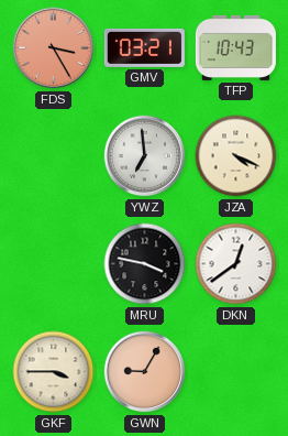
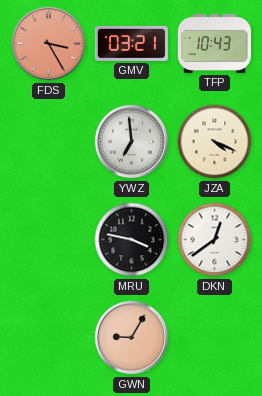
GKF: 3:45 -> none
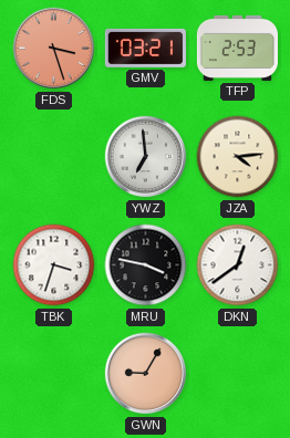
FDS: 3:25 -> 3:27
TFP: 10:43 -> 2:53
JZA: 4:19 -> 4:14
TBK: none -> 3:33
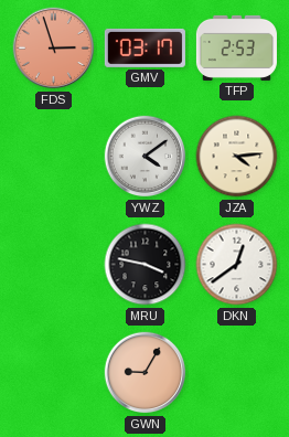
FDS: 3:27 -> 2:57
GMV: 03:21 -> 03:17
YWZ: 6:59 -> 4:09
TBK: 3:33 -> none
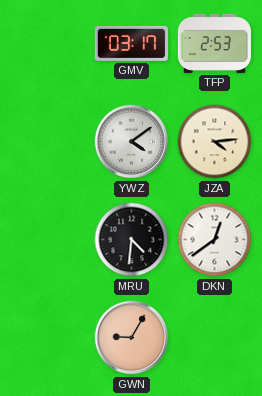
FDS: 2:57 -> none
MRU: 3:47 -> 4:31
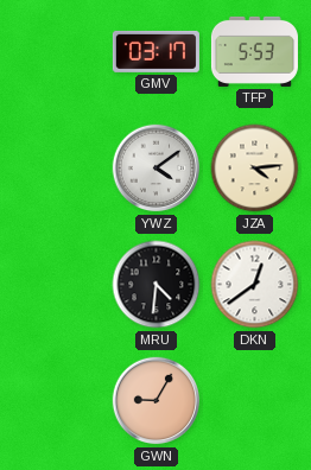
TFP: 2:53 -> 5:53
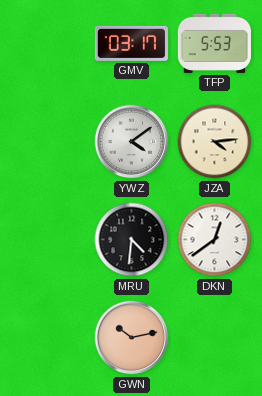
GWN: 9:05 -> 10:13
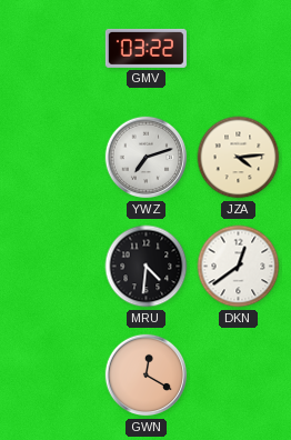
GMV: 03:17 -> 03:22
TFP: 5:53 -> none
YWZ: 4:09 -> 7:12
GWN: 10:13 -> 12:20
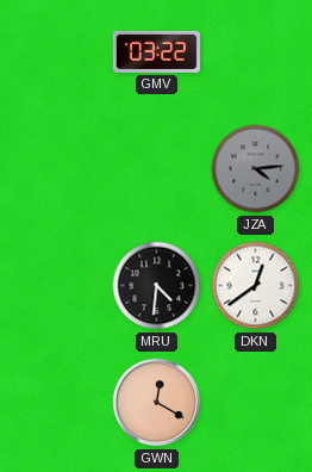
YWZ: 7:12 -> none
JZA dial: cream -> grey
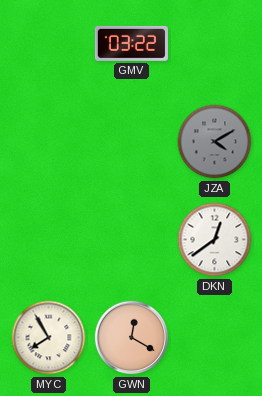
JZA: 4:14 -> 4:10
MRU: 4:31 -> none
MYC: none -> 7:55
